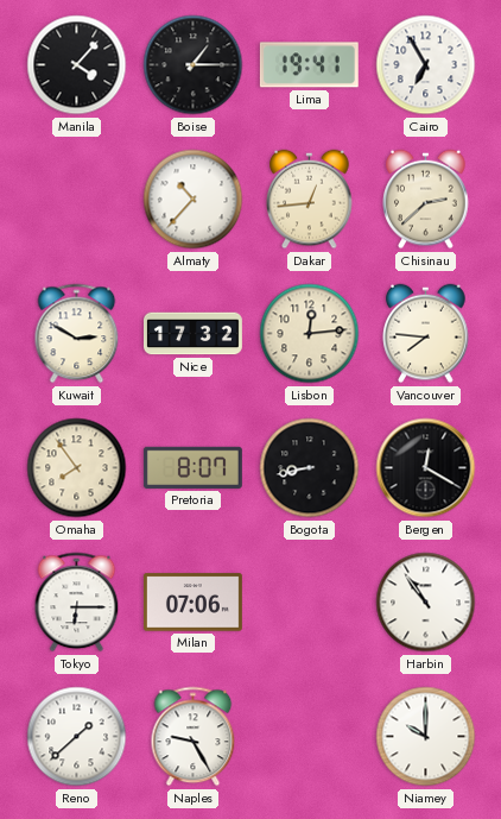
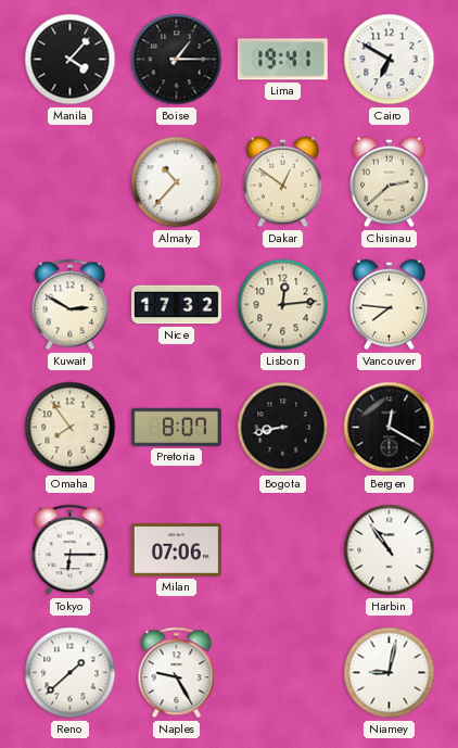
Cairo: 6:55 -> 6:50
Dakar: 12:44 -> 12:51
Niamey: 10:00 -> 9:02
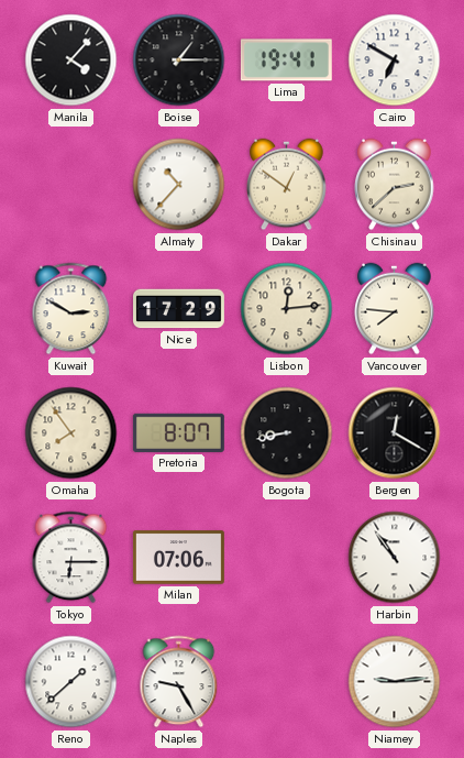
Nice: 17:32 -> 17:29
Niamey: 9:02 -> 9:14
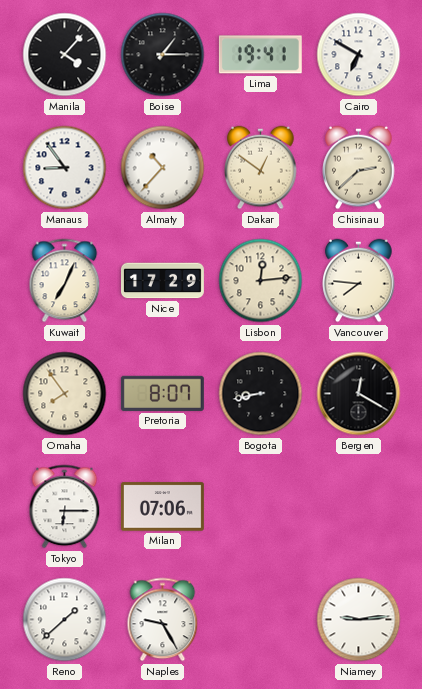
Manaus: none -> 8:54
Kuwait: 2:50 -> 7:04
Harbin: 10:54 -> none
